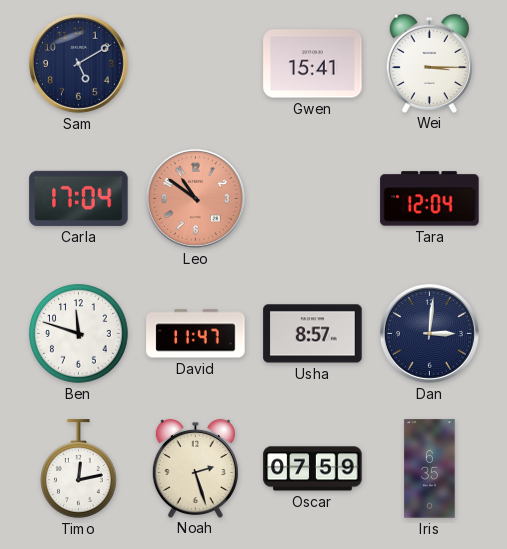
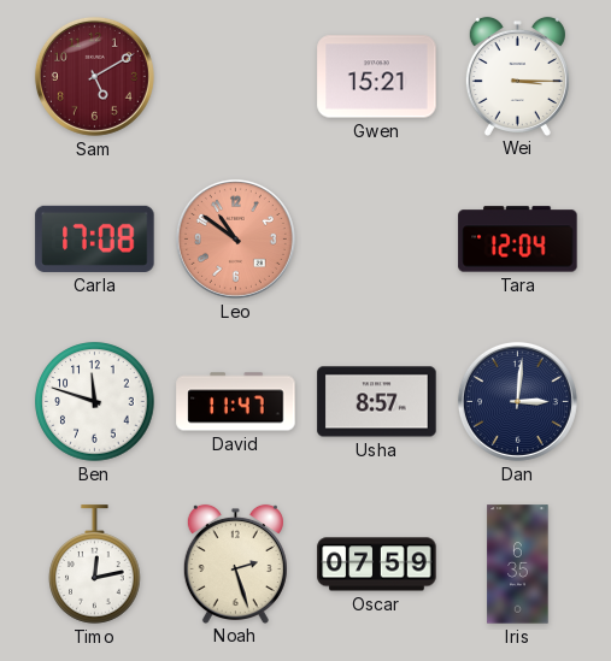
Sam dial: navy -> burgundy
Gwen: 15:41 -> 15:21
Carla: 17:04 -> 17:08
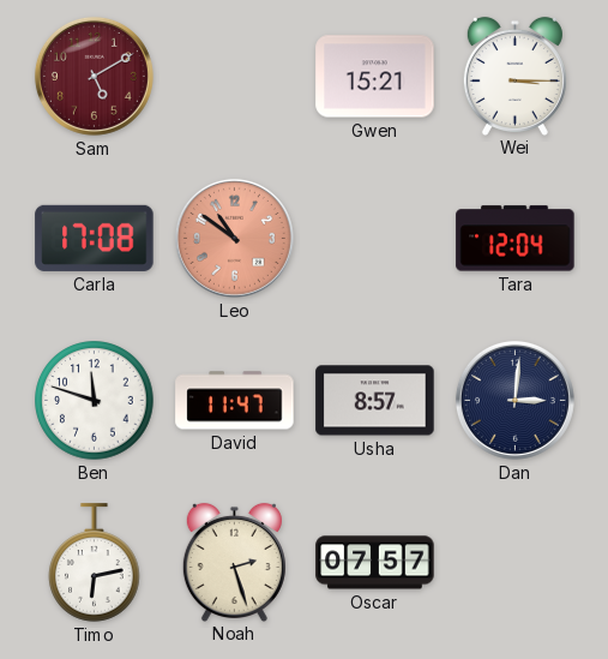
Timo: 12:13 -> 6:13
Oscar: 07:59 -> 07:57
Iris: 6:35 -> none
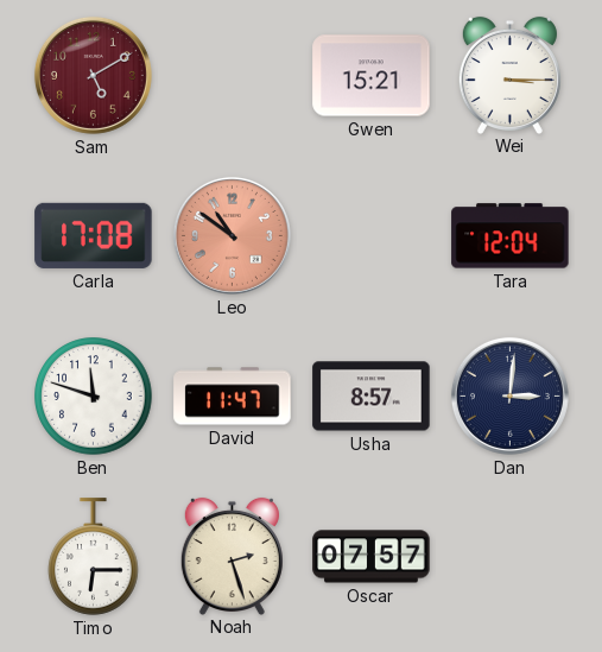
Timo: 6:13 -> 6:15
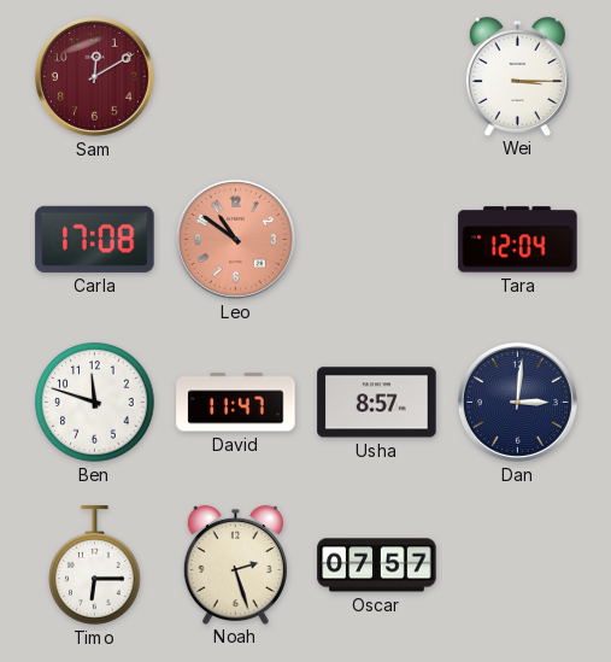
Sam: 5:10 -> 12:10
Gwen: 15:21 -> none
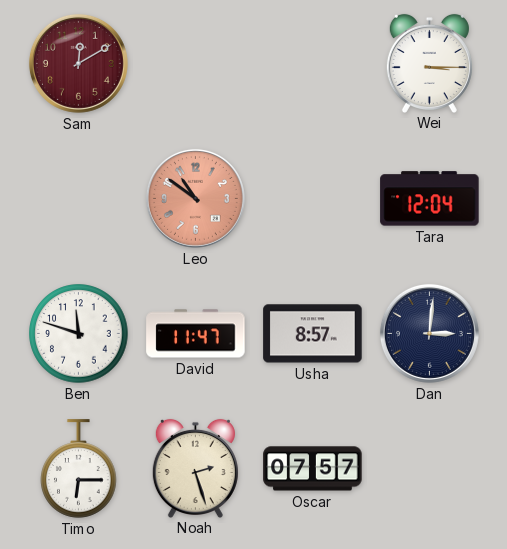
Carla: 17:08 -> none
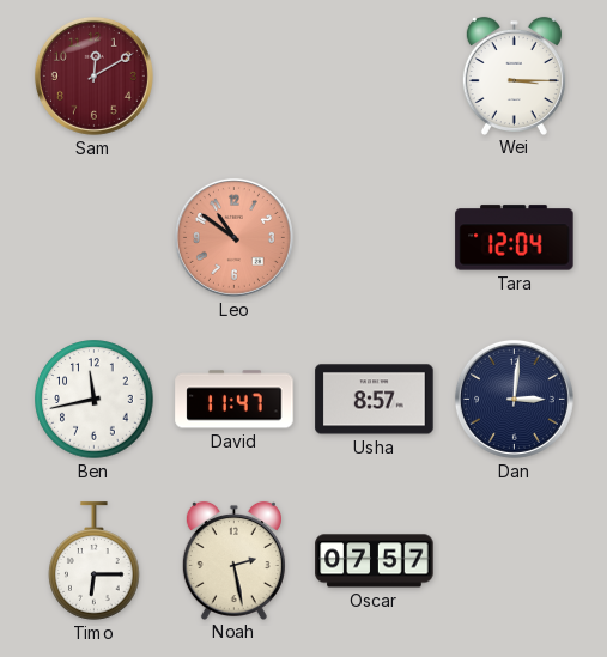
Ben: 11:48 -> 11:43
Noah: 2:27 -> 2:28
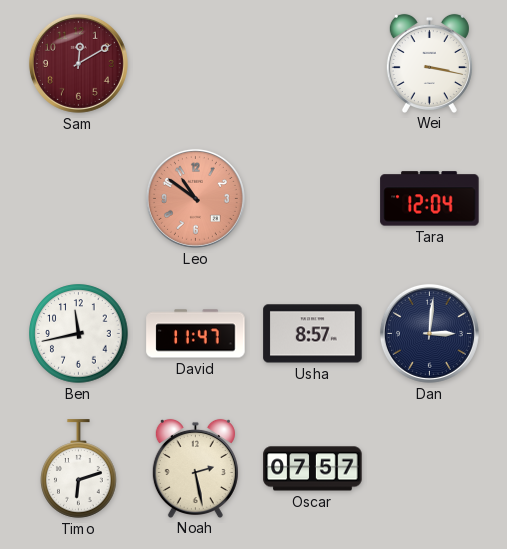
Wei: 3:15 -> 3:17
Timo: 6:15 -> 6:12
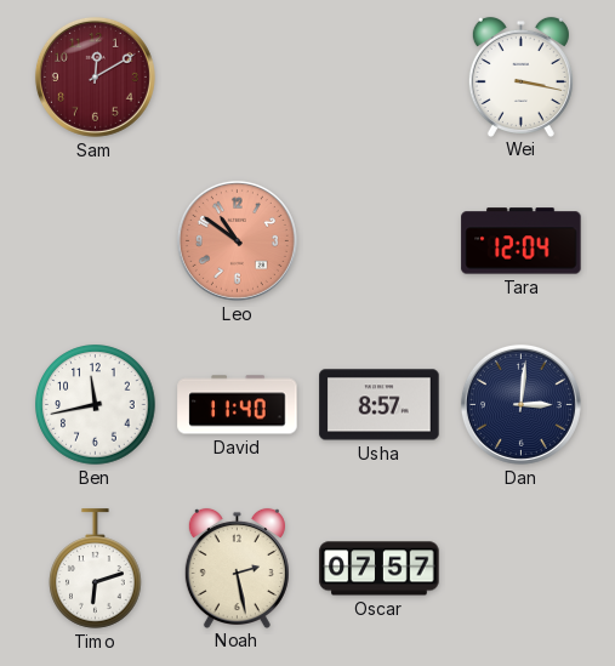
David: 11:47 -> 11:40
